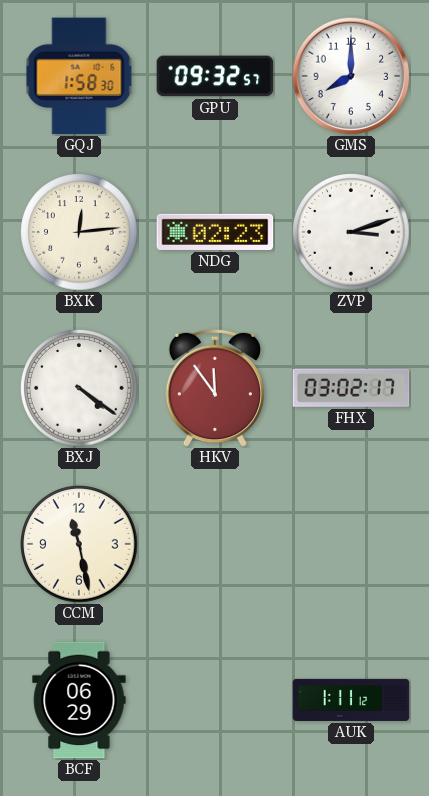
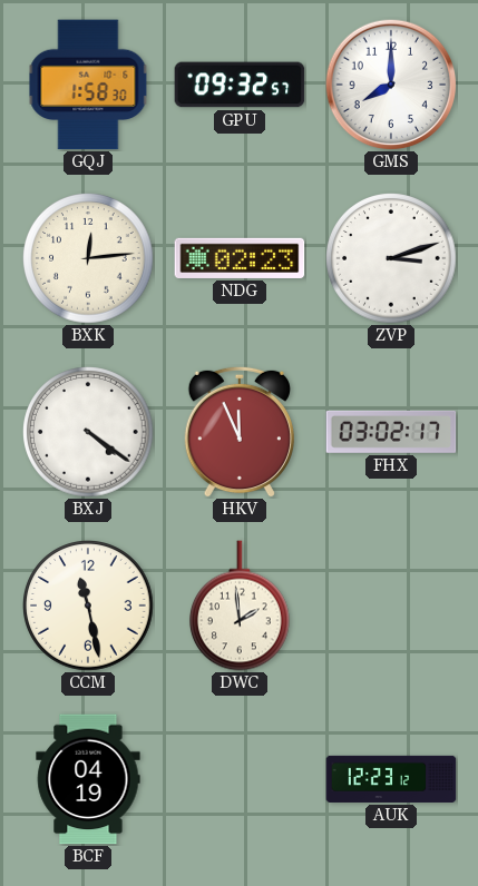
HKV: 11:54 -> 11:56
DWC: none -> 1:59
BCF: 06:29 -> 04:19
AUK: 1:11 -> 12:23
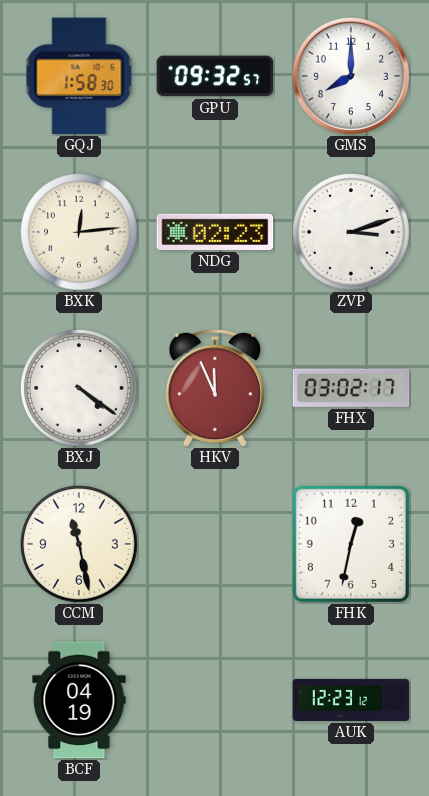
DWC: 1:59 -> none
FHK: none -> 12:32
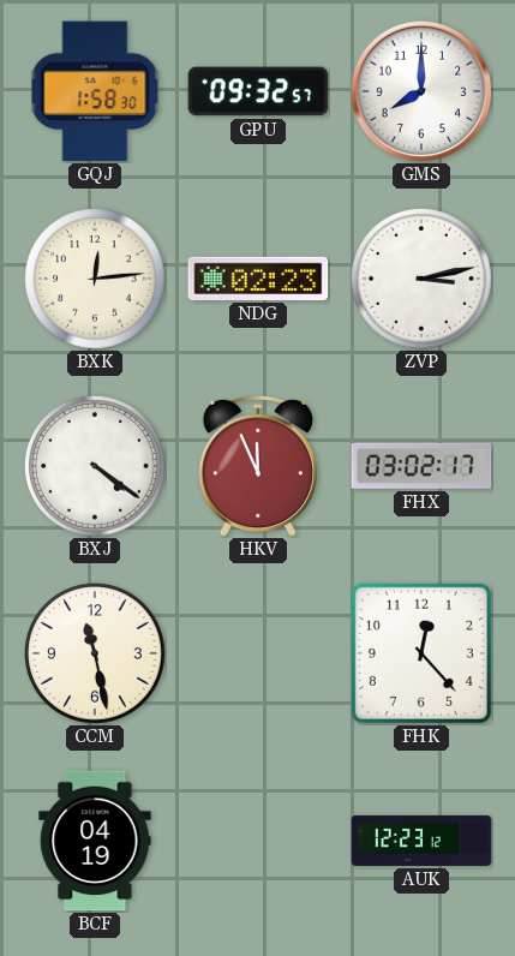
ZVP: 3:12 -> 3:13
FHK: 12:32 -> 12:23
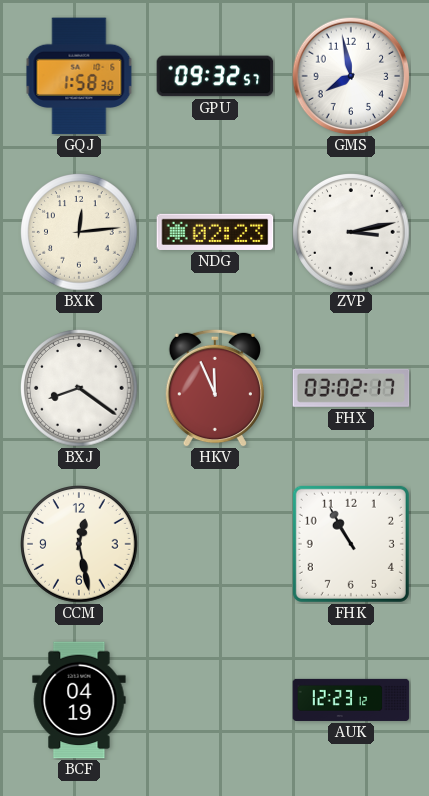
GMS: 8:00 -> 7:58
BXJ: 4:21 -> 8:21
CCM: 11:28 -> 12:28
FHK: 12:23 -> 10:55
